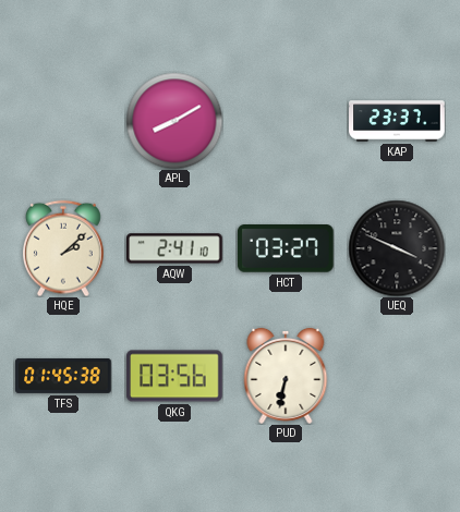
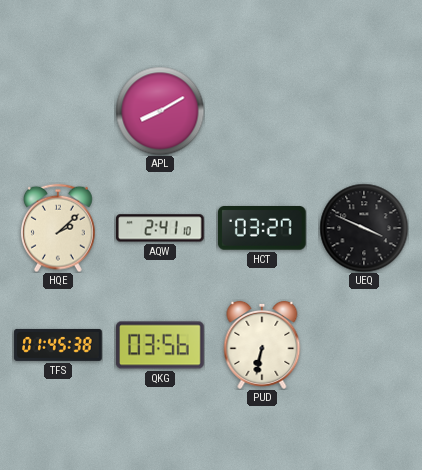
KAP: 23:37 -> none
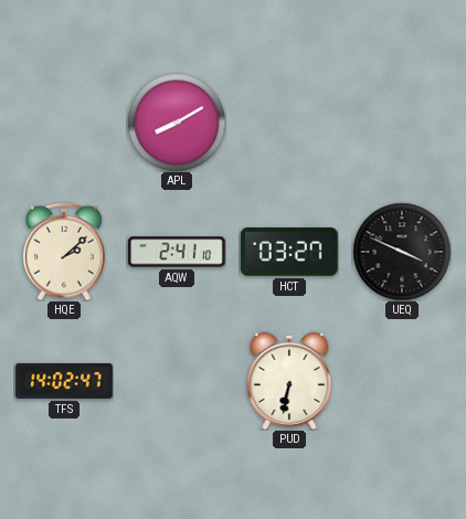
TFS: 01:45 -> 14:02
QKG: 03:56 -> none
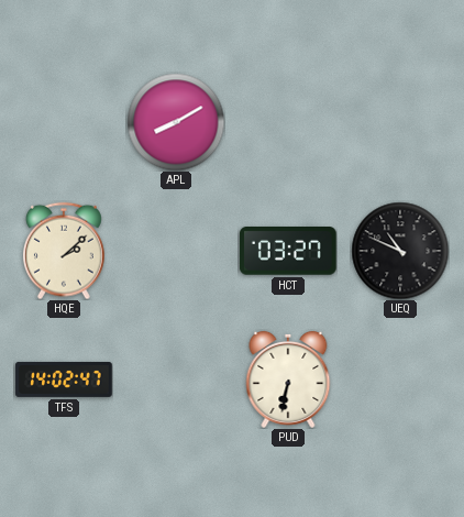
AQW: 2:41 -> none
UEQ: 3:49 -> 10:49
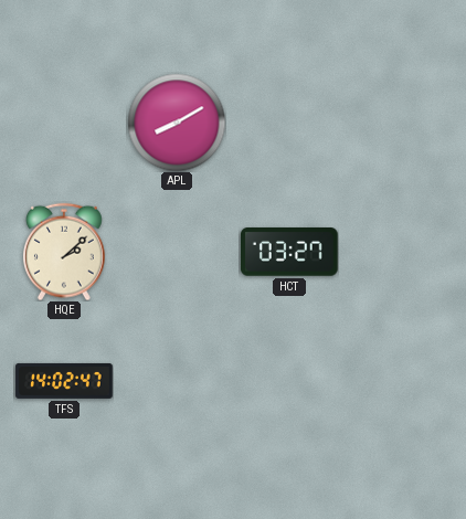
UEQ: 10:49 -> none
PUD: 6:32 -> none
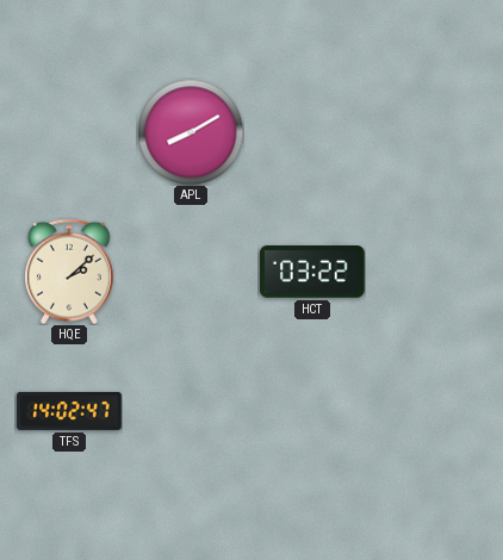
HCT: 03:27 -> 03:22
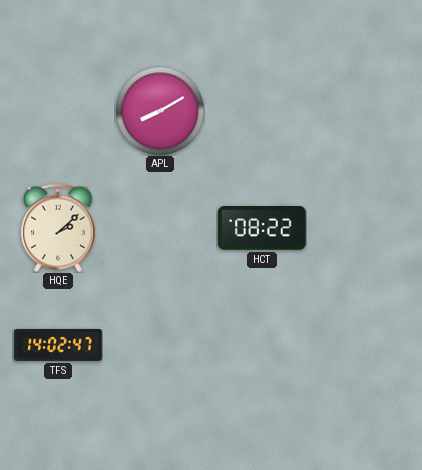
HCT: 03:22 -> 08:22
